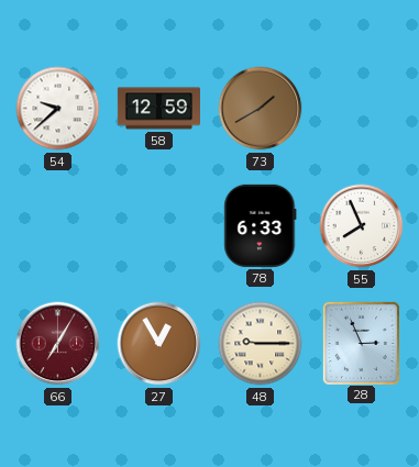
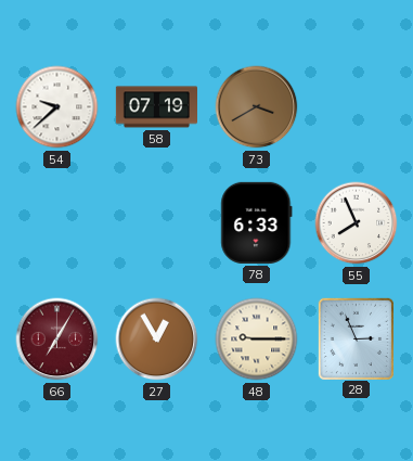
58: 12:59 -> 07:19
73: 1:40 -> 3:40
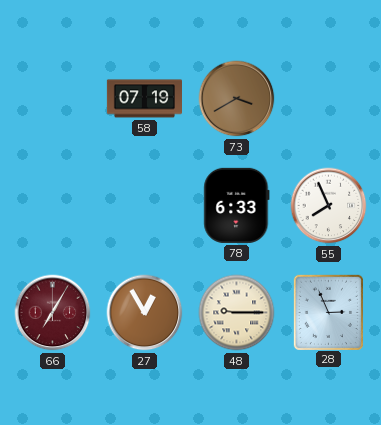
54: 9:38 -> none
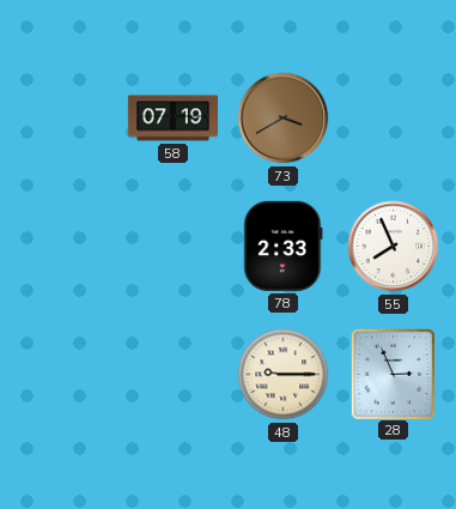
78: 6:33 -> 2:33
66: 7:05 -> none
27: 12:55 -> none
